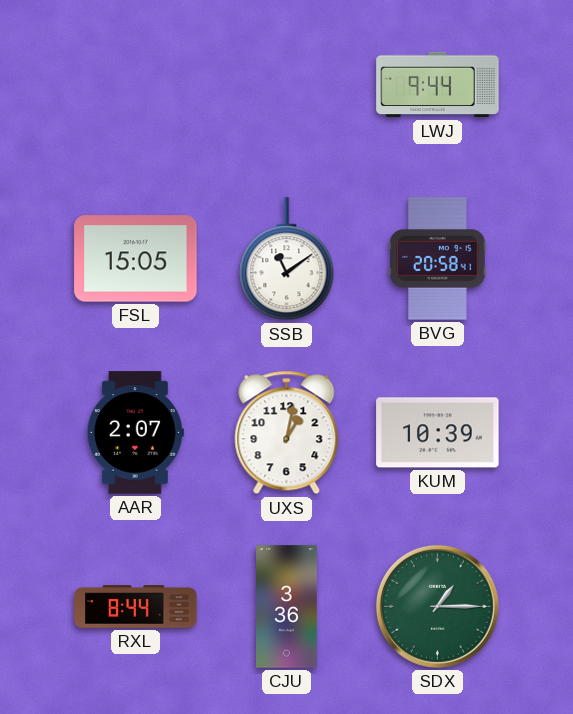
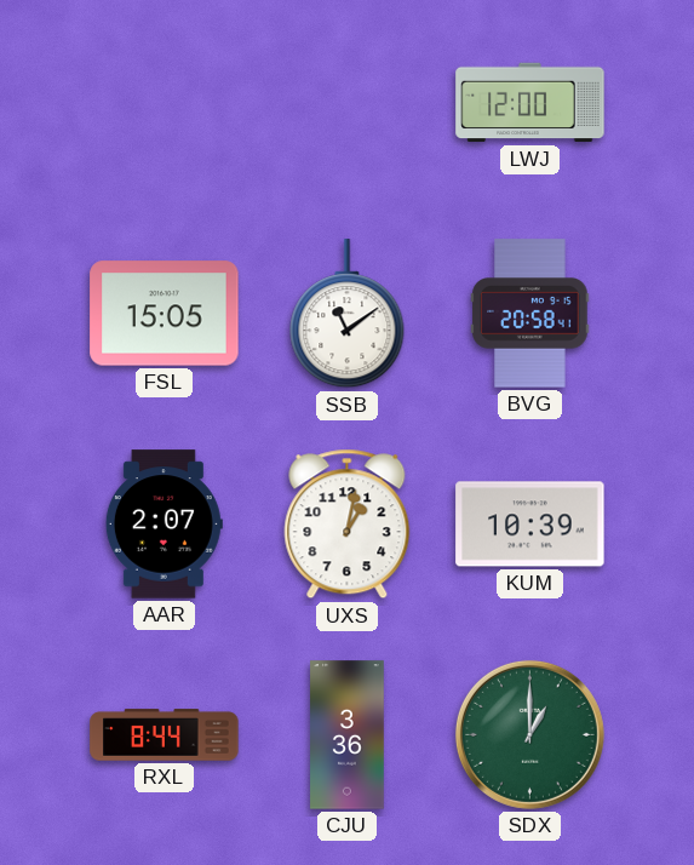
LWJ: 9:44 -> 12:00
SDX: 1:15 -> 1:00
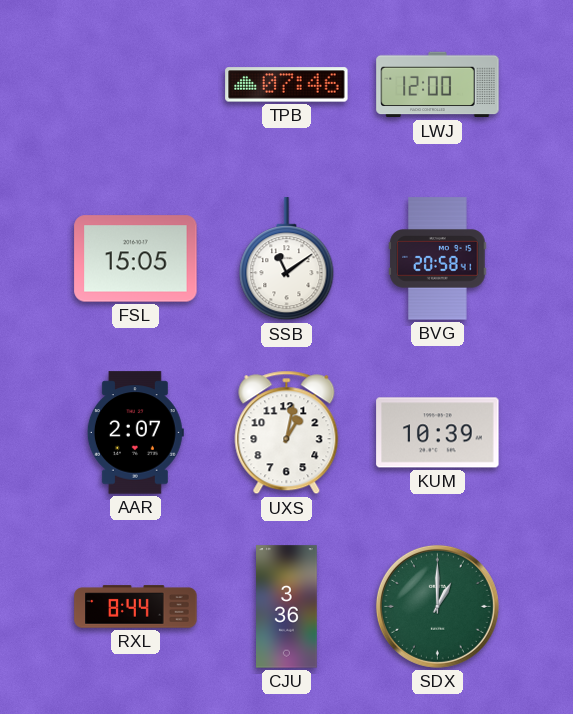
TPB: none -> 07:46
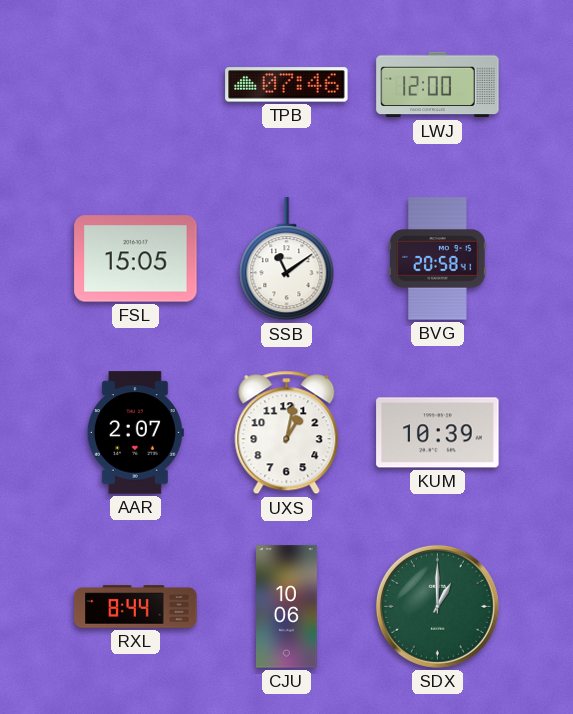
CJU: 3:36 -> 10:06
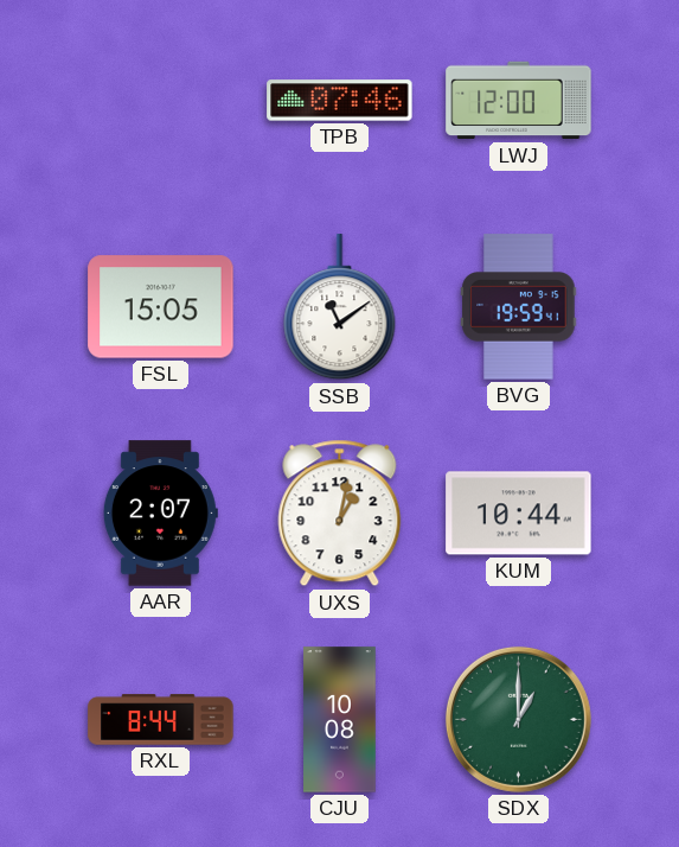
BVG: 20:58 -> 19:59
KUM: 10:39 -> 10:44
CJU: 10:06 -> 10:08
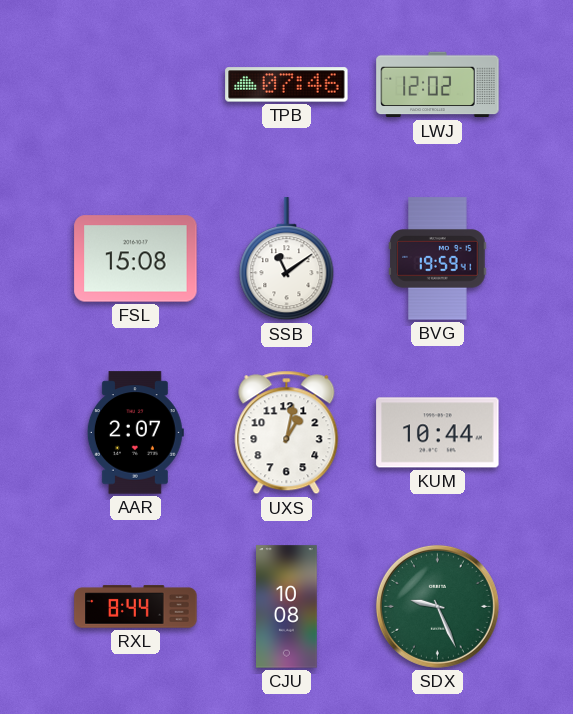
LWJ: 12:00 -> 12:02
FSL: 15:05 -> 15:08
SDX: 1:00 -> 9:26
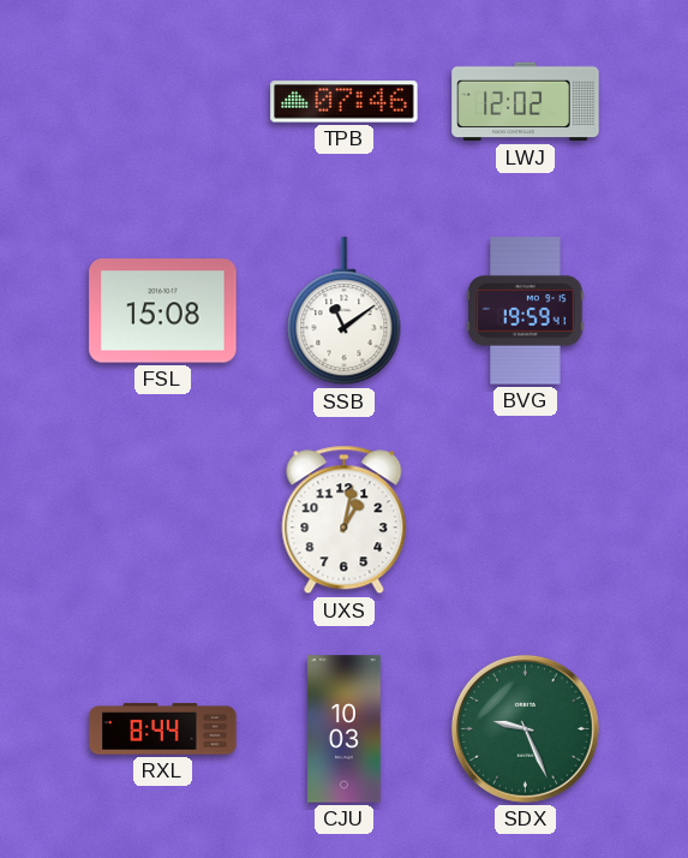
AAR: 2:07 -> none
KUM: 10:44 -> none
CJU: 10:08 -> 10:03
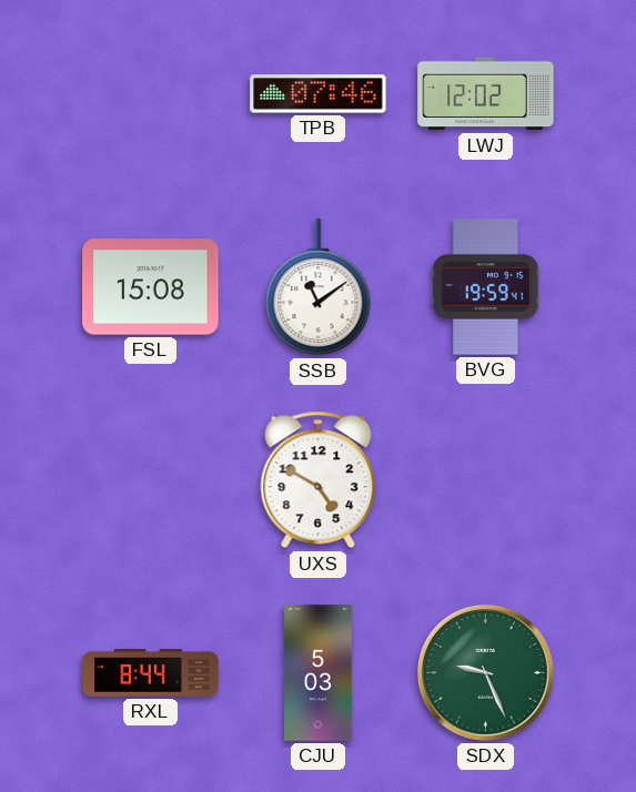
UXS: 1:02 -> 4:50
CJU: 10:03 -> 5:03
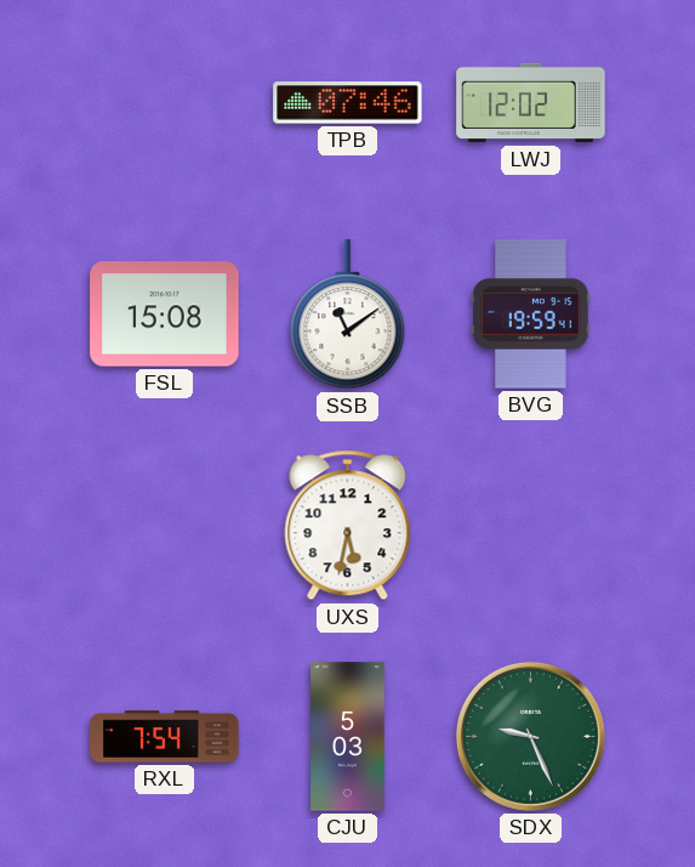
UXS: 4:50 -> 5:32
RXL: 8:44 -> 7:54
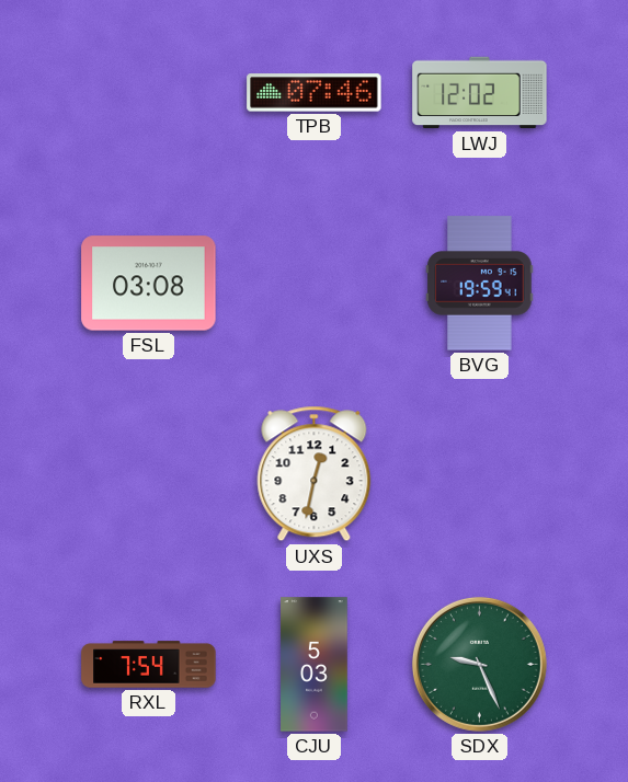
FSL: 15:08 -> 03:08
SSB: 11:09 -> none
UXS: 5:32 -> 12:32
